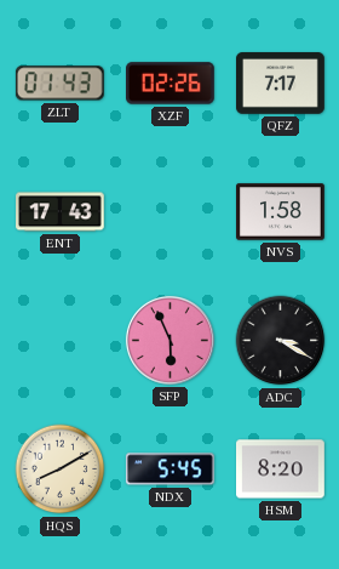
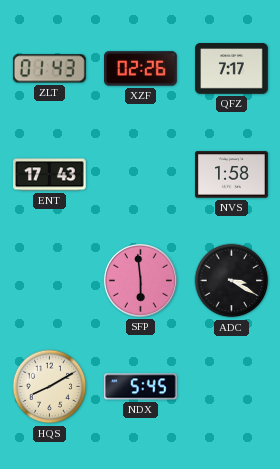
SFP: 5:56 -> 5:59
HSM: 8:20 -> none
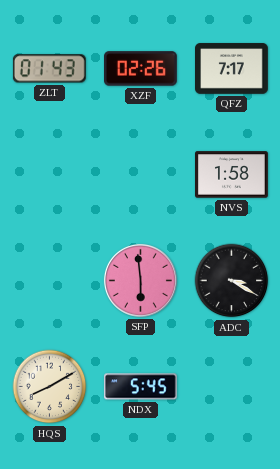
ENT: 17:43 -> none
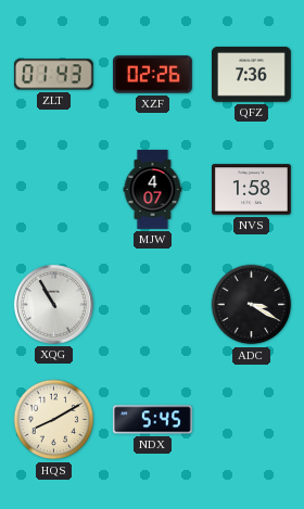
QFZ: 7:17 -> 7:36
MJW: none -> 4:07
XQG: none -> 10:55
SFP: 5:59 -> none
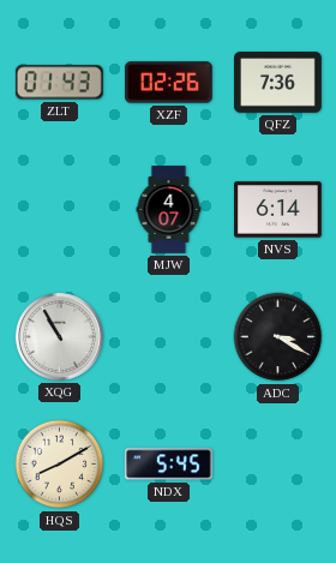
NVS: 1:58 -> 6:14
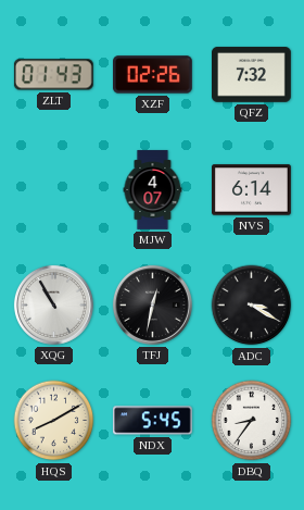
QFZ: 7:36 -> 7:32
TFJ: none -> 12:32
DBQ: none -> 8:36
